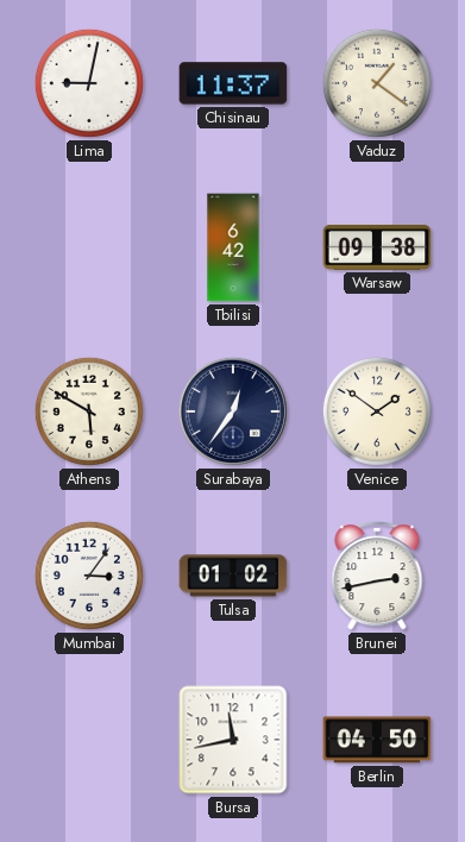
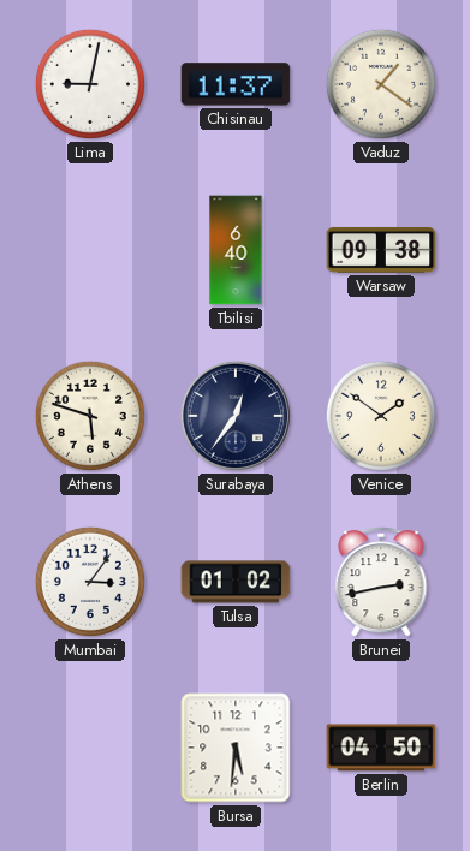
Tbilisi: 6:42 -> 6:40
Athens: 5:50 -> 5:48
Bursa: 11:43 -> 5:31
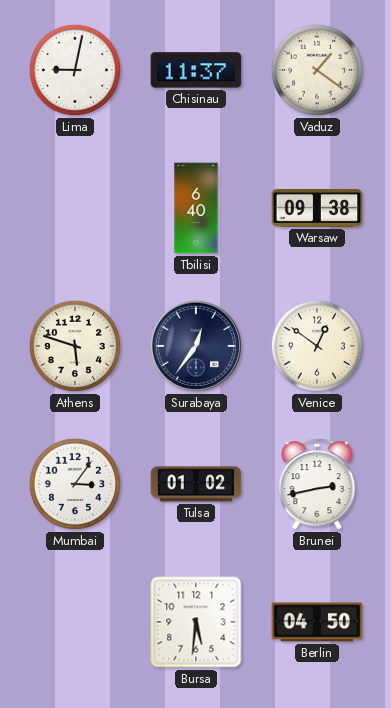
Venice: 1:51 -> 12:51
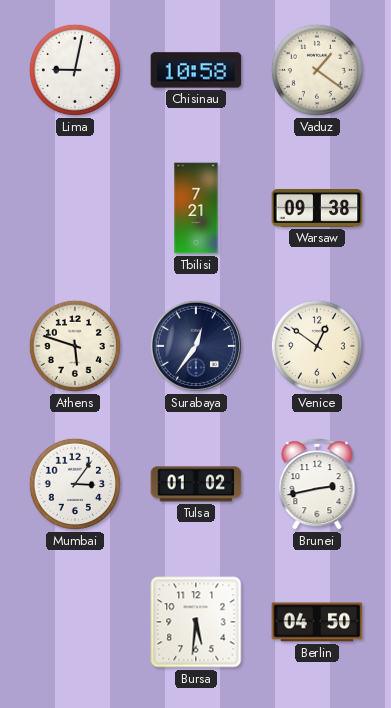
Chisinau: 11:37 -> 10:58
Tbilisi: 6:40 -> 7:21
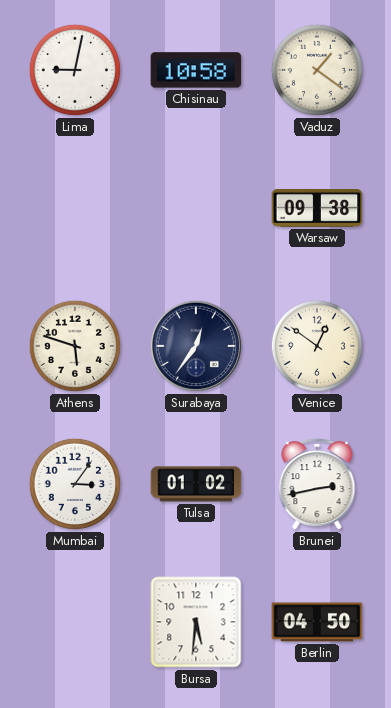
Tbilisi: 7:21 -> none
